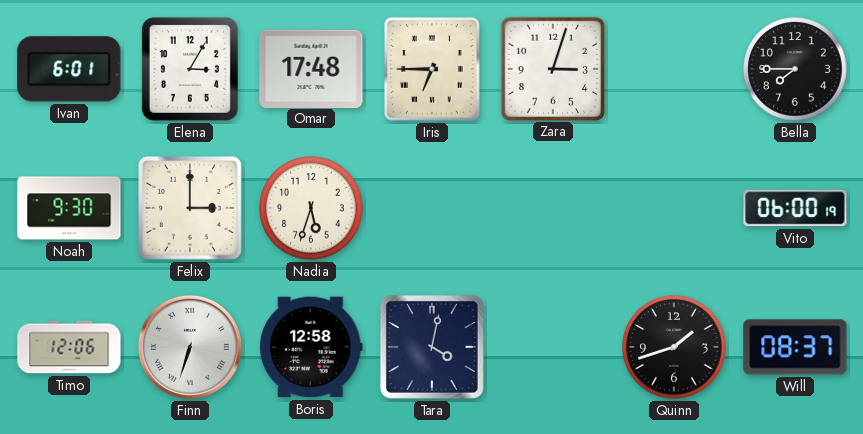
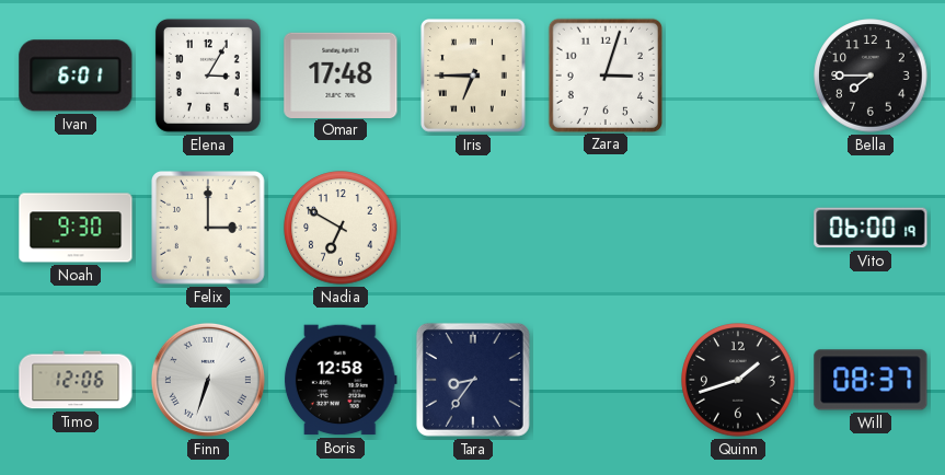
Nadia: 5:33 -> 6:50
Tara: 4:02 -> 8:36
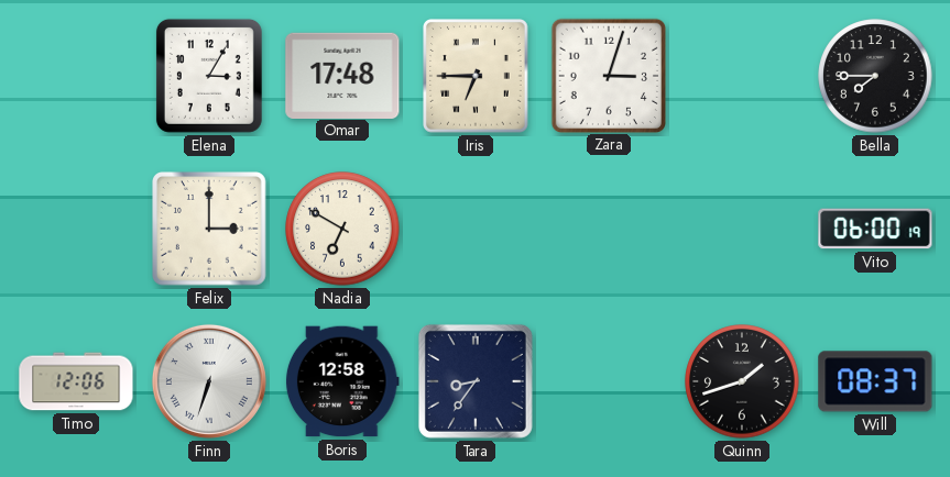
Ivan: 6:01 -> none
Noah: 9:30 -> none
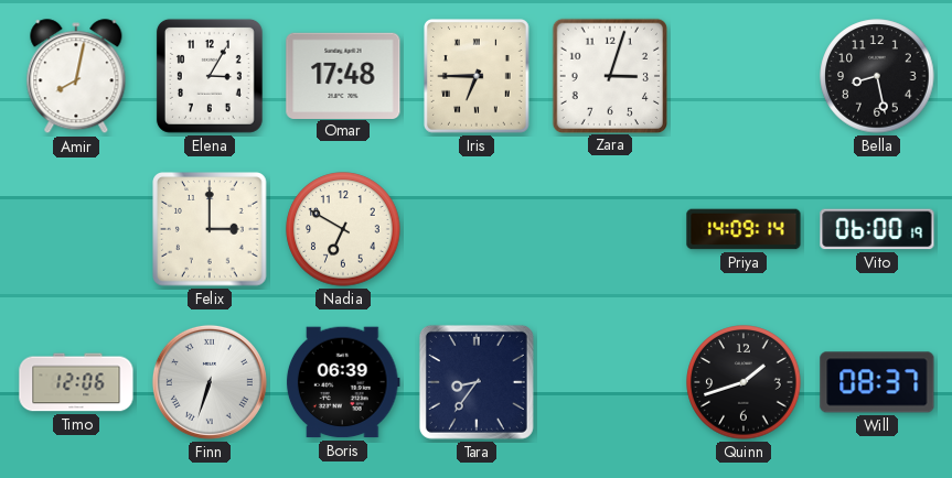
Amir: none -> 8:02
Bella: 7:45 -> 8:28
Priya: none -> 14:09
Boris: 12:58 -> 06:39
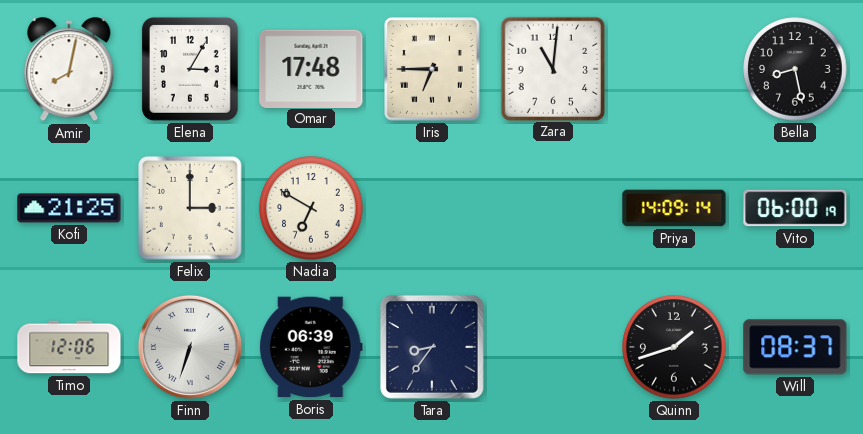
Zara: 3:03 -> 11:01
Kofi: none -> 21:25
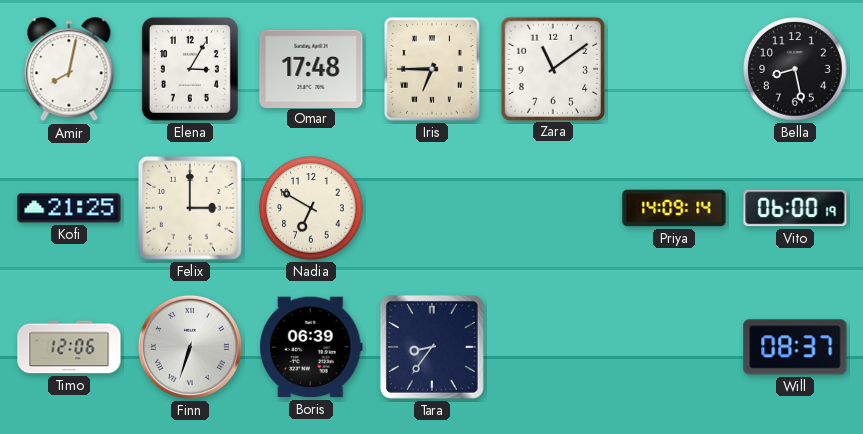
Zara: 11:01 -> 11:09
Quinn: 1:42 -> none
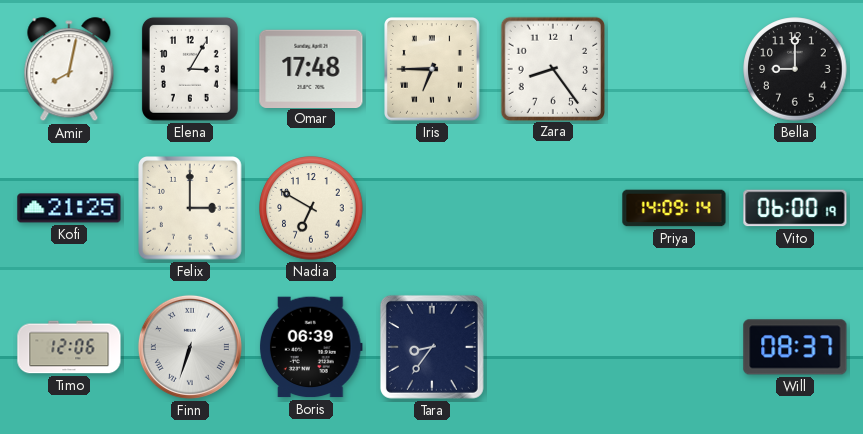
Zara: 11:09 -> 8:24
Bella: 8:28 -> 9:00
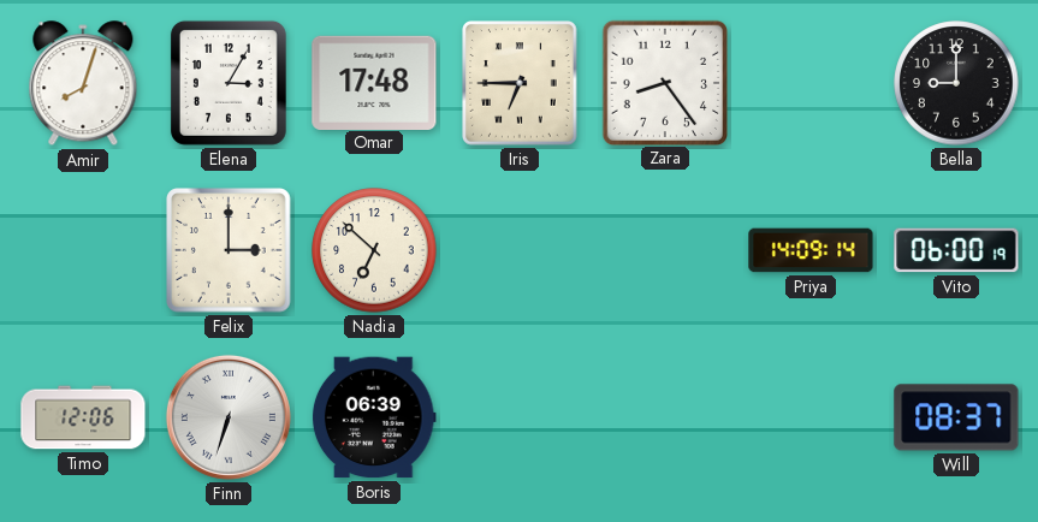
Amir: 8:02 -> 8:03
Kofi: 21:25 -> none
Nadia: 6:50 -> 6:52
Tara: 8:36 -> none
